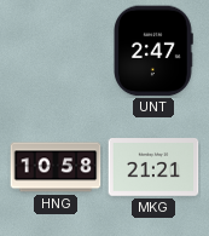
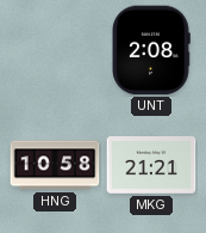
UNT: 2:47 -> 2:08
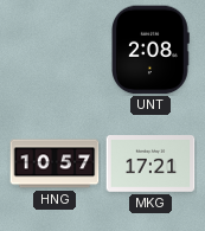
HNG: 10:58 -> 10:57
MKG: 21:21 -> 17:21
